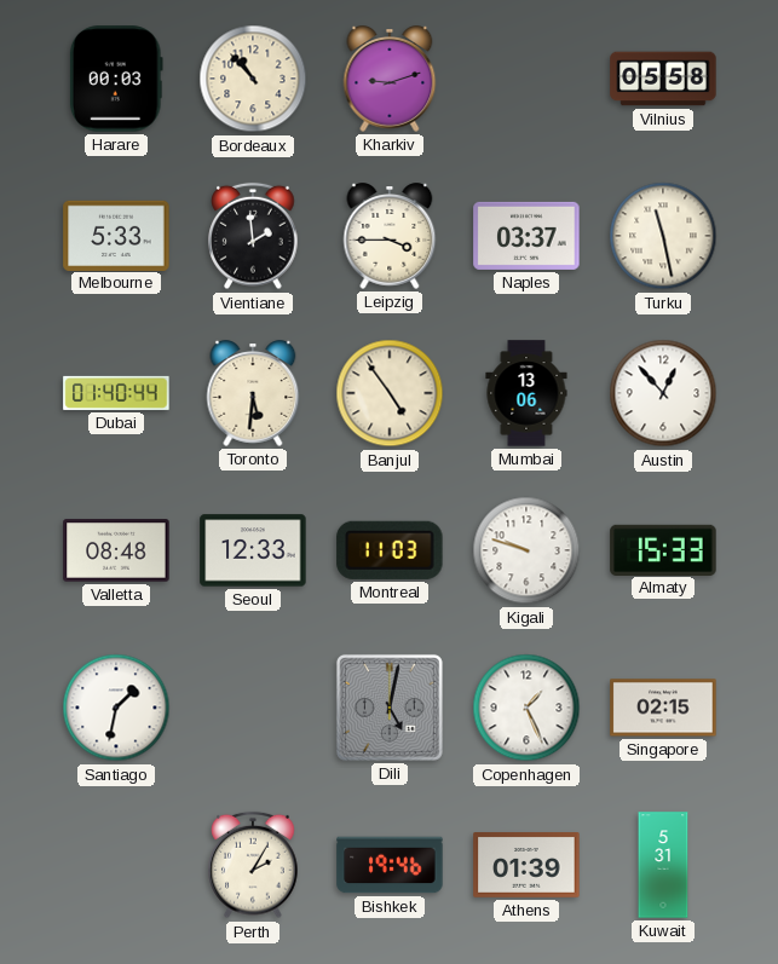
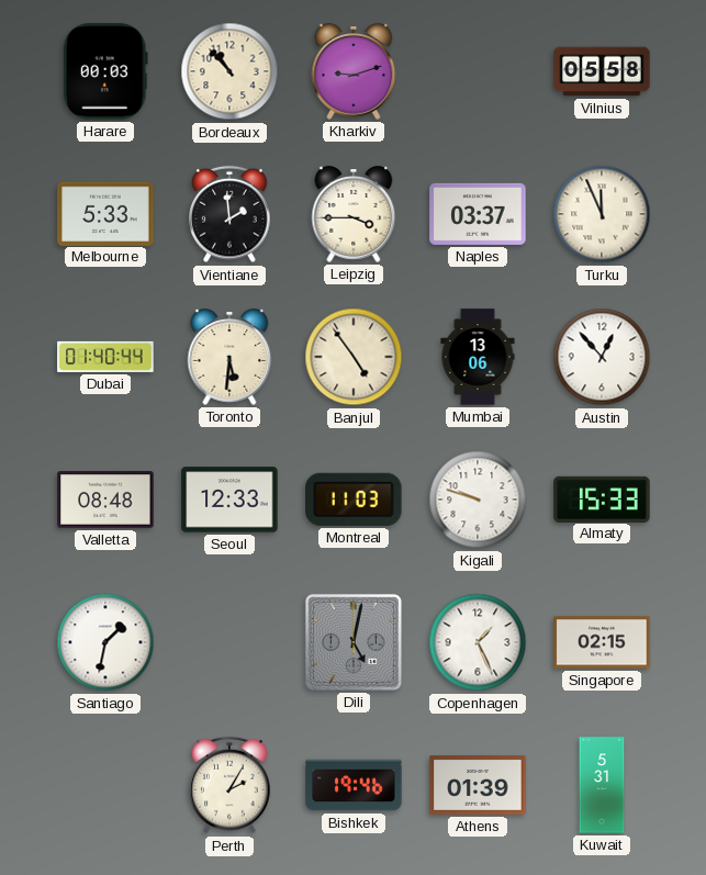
Turku: 11:28 -> 11:56
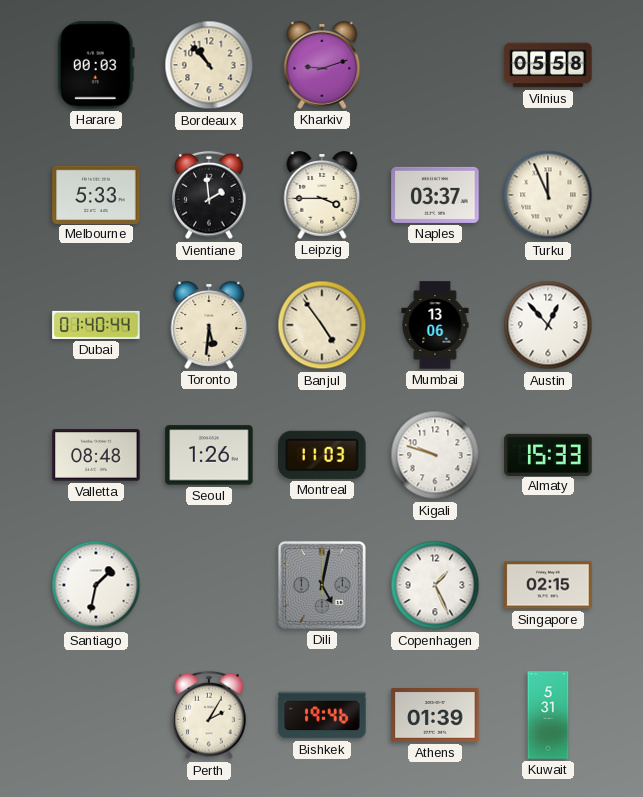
Seoul: 12:33 -> 1:26
